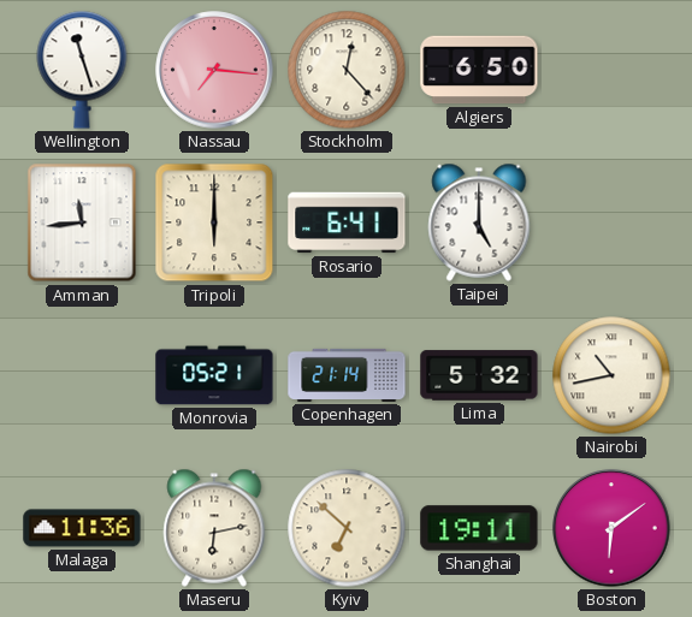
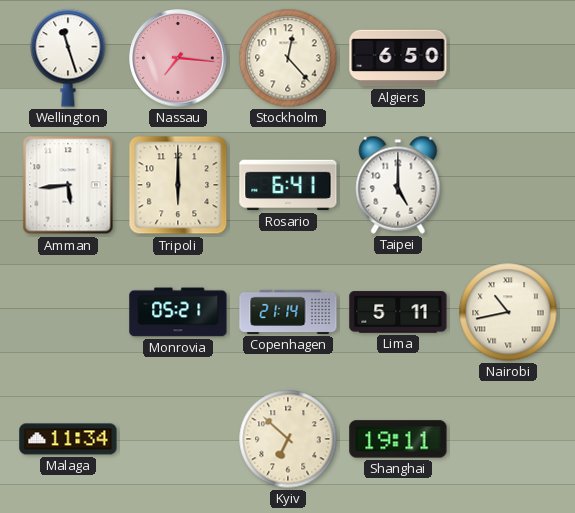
Amman: 11:44 -> 5:44
Lima: 5:32 -> 5:11
Malaga: 11:36 -> 11:34
Maseru: 6:13 -> none
Boston: 6:09 -> none
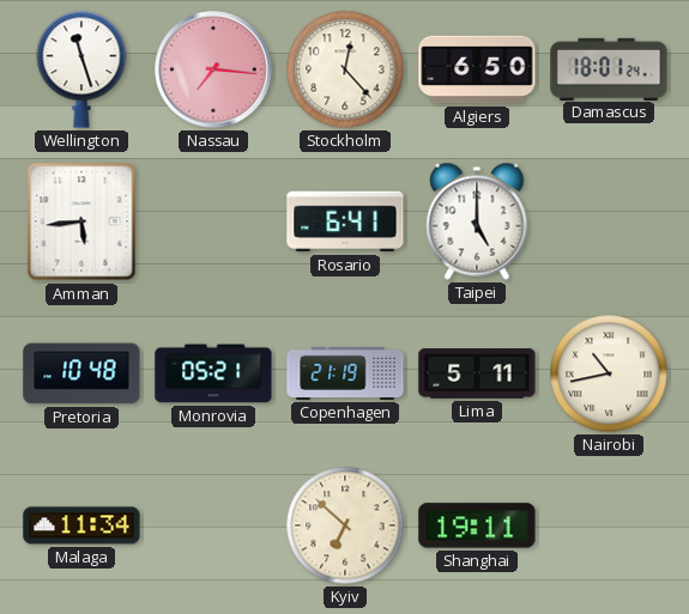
Damascus: none -> 18:01
Tripoli: 6:00 -> none
Pretoria: none -> 10:48
Copenhagen: 21:14 -> 21:19
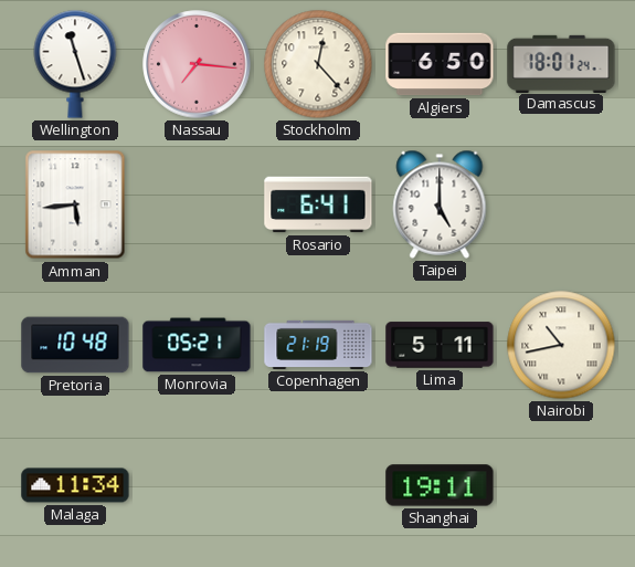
Kyiv: 6:52 -> none
